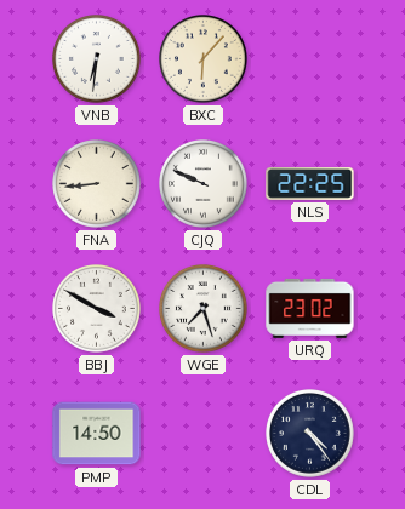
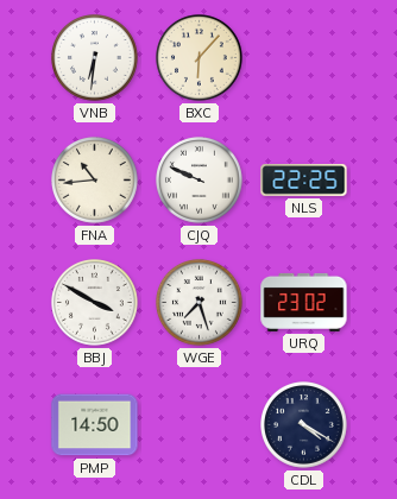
FNA: 8:44 -> 10:44
CDL: 4:24 -> 4:20
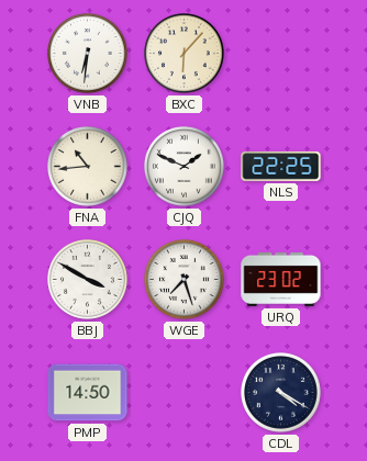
CJQ: 9:49 -> 1:49
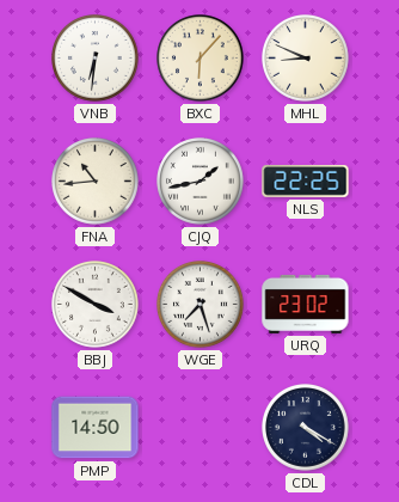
MHL: none -> 8:49
CJQ: 1:49 -> 1:43
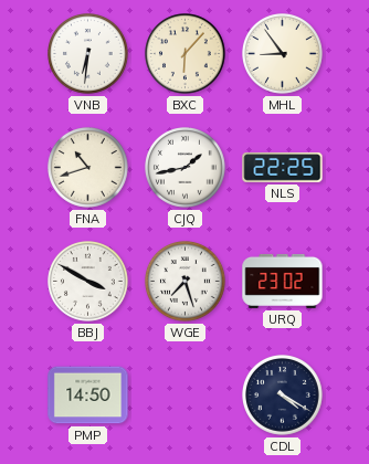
MHL: 8:49 -> 8:54
FNA: 10:44 -> 10:42
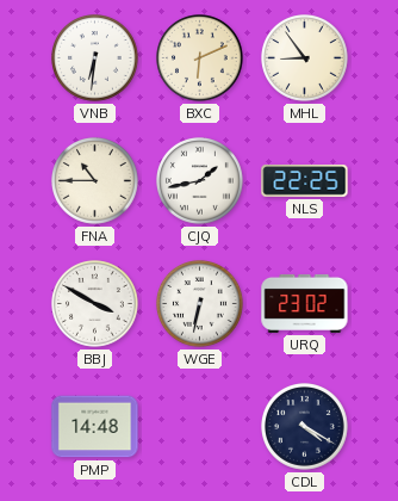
BXC: 6:07 -> 6:11
FNA: 10:42 -> 10:45
WGE: 7:27 -> 6:32
PMP: 14:50 -> 14:48
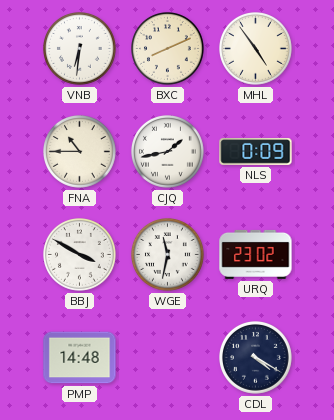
BXC: 6:11 -> 8:11
MHL: 8:54 -> 4:54
NLS: 22:25 -> 0:09
WGE: 6:32 -> 11:32
